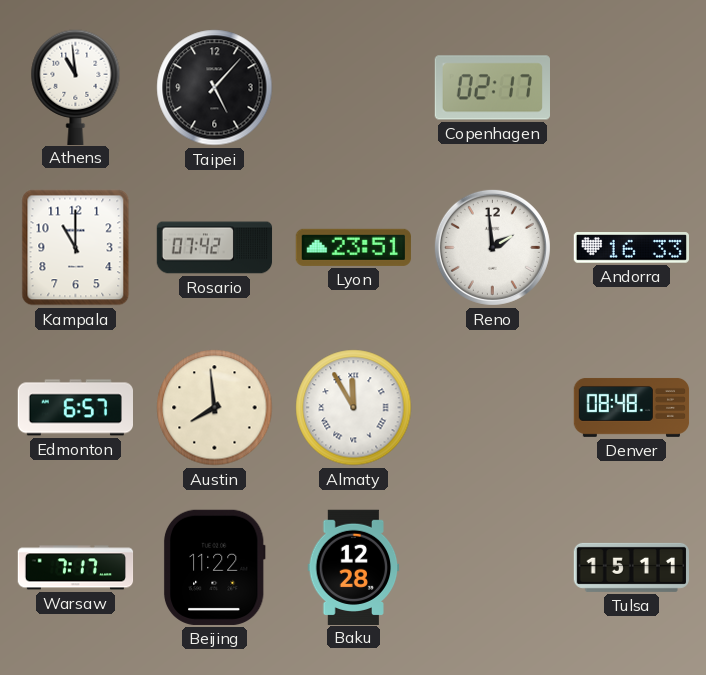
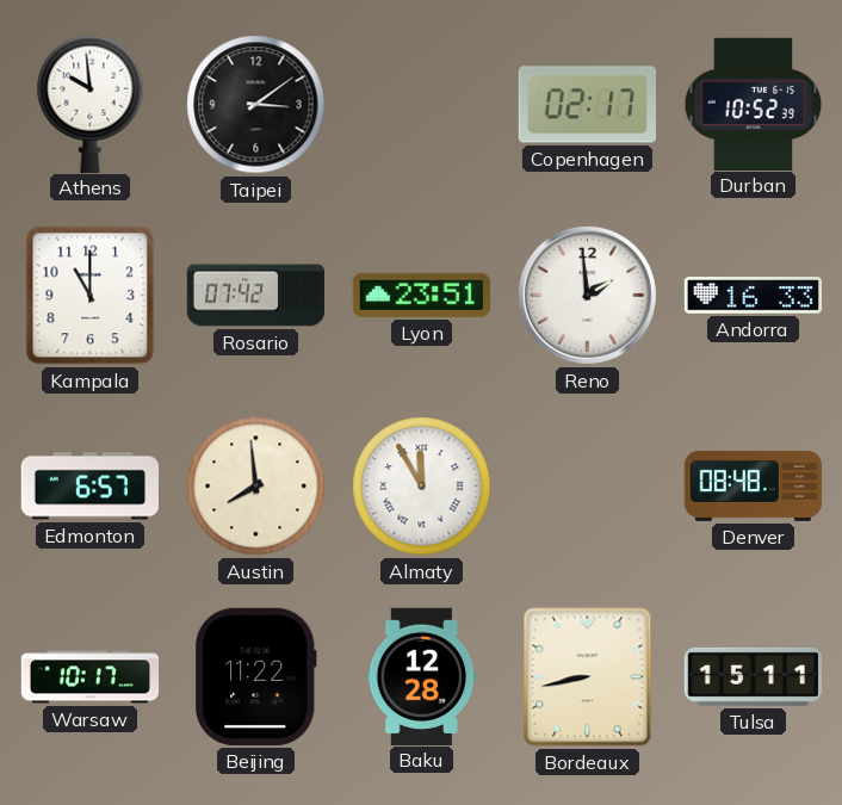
Athens: 10:59 -> 9:59
Taipei: 5:07 -> 3:09
Durban: none -> 10:52
Warsaw: 7:17 -> 10:17
Bordeaux: none -> 8:43
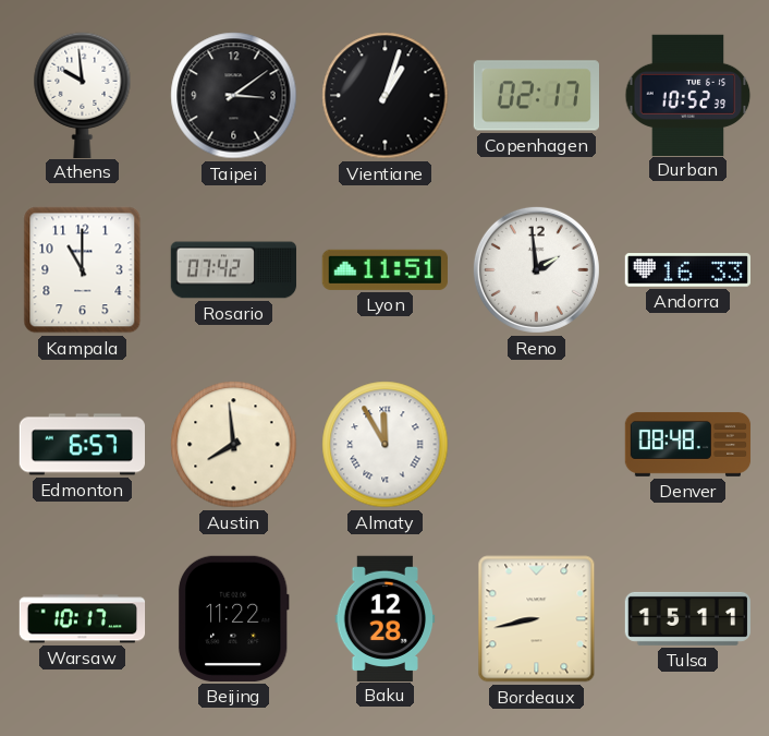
Vientiane: none -> 1:03
Lyon: 23:51 -> 11:51
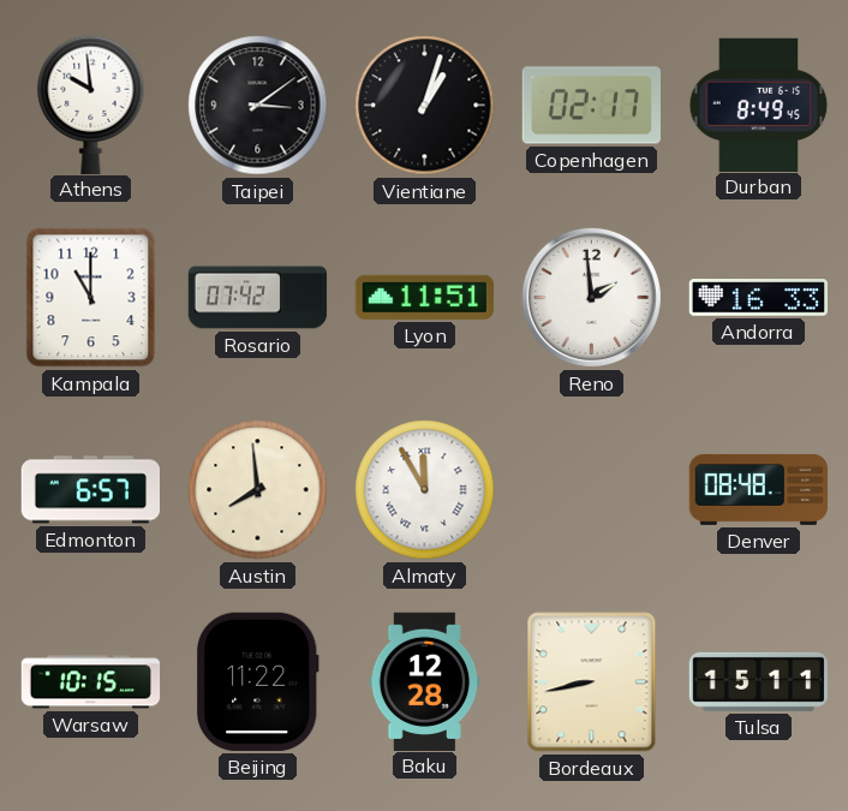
Durban: 10:52 -> 8:49
Warsaw: 10:17 -> 10:15
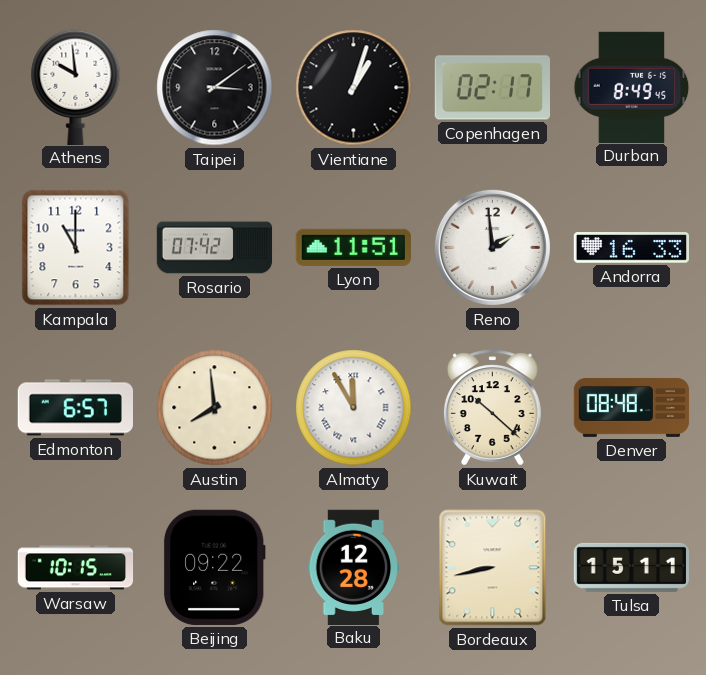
Kuwait: none -> 10:22
Beijing: 11:22 -> 09:22
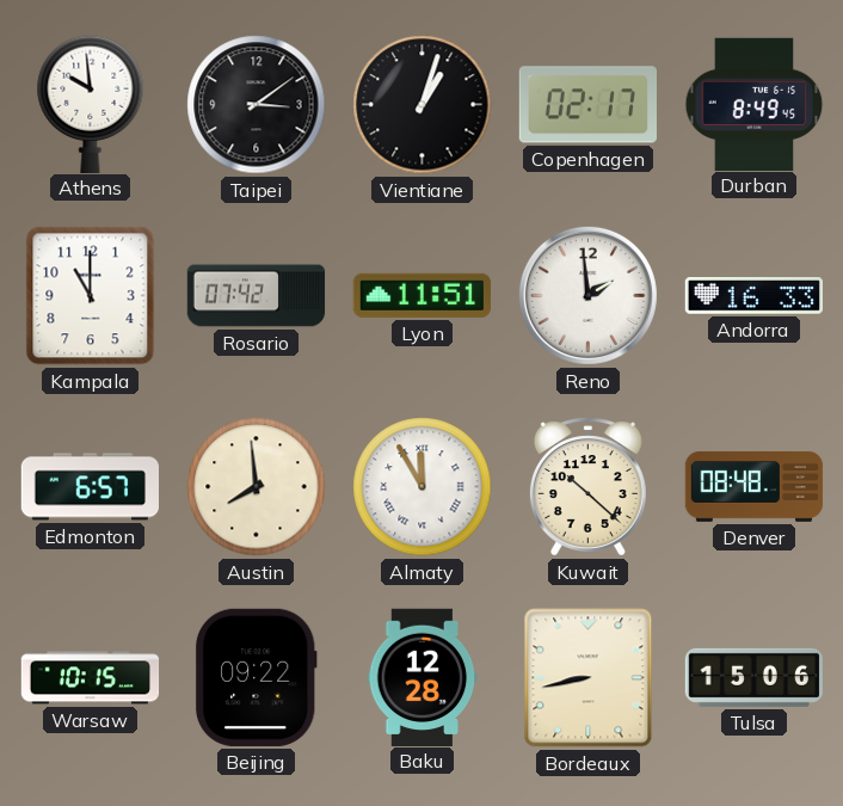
Tulsa: 15:11 -> 15:06
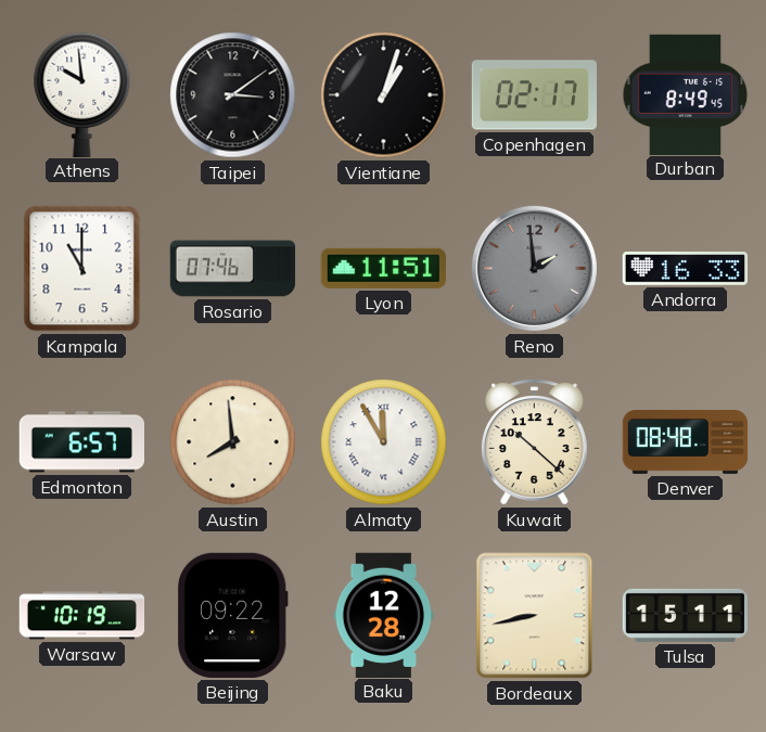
Rosario: 07:42 -> 07:46
Reno dial: white -> grey
Warsaw: 10:15 -> 10:19
Tulsa: 15:06 -> 15:11
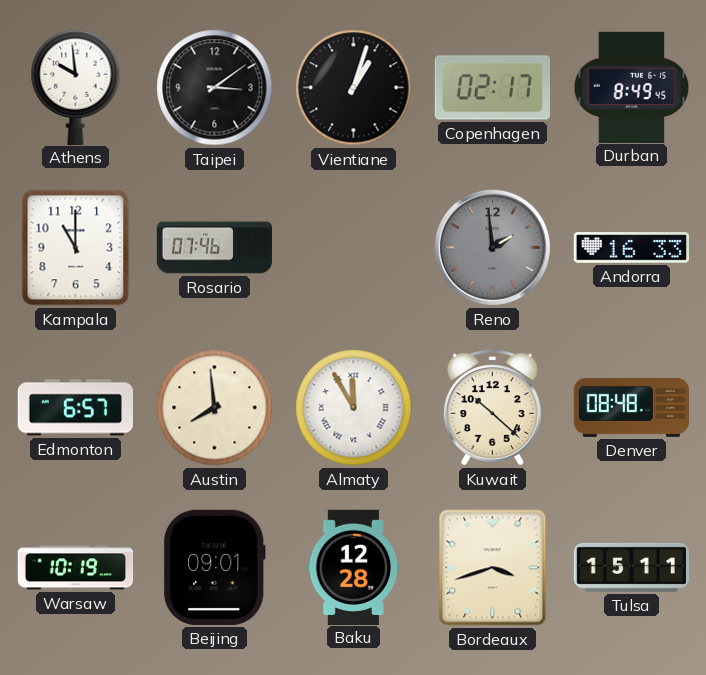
Lyon: 11:51 -> none
Beijing: 09:22 -> 09:01
Bordeaux: 8:43 -> 3:42
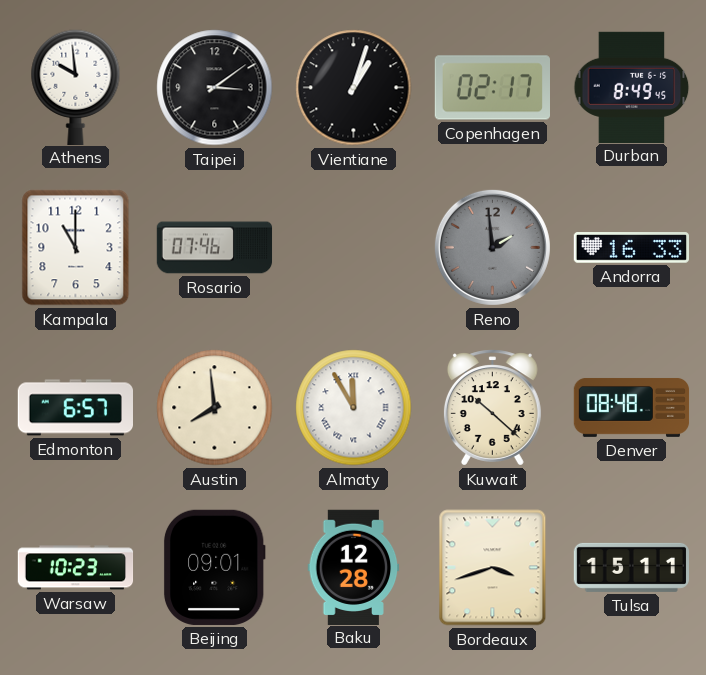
Warsaw: 10:19 -> 10:23
